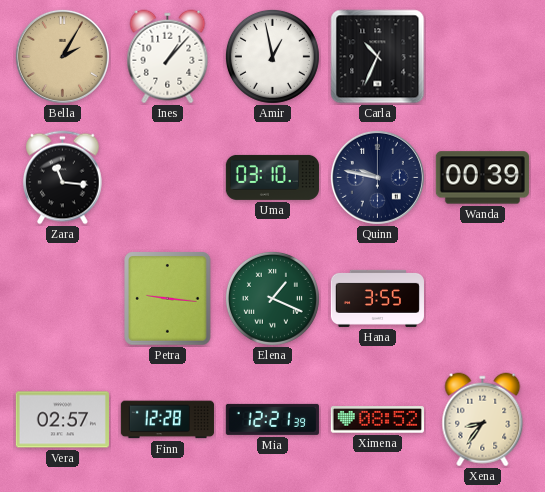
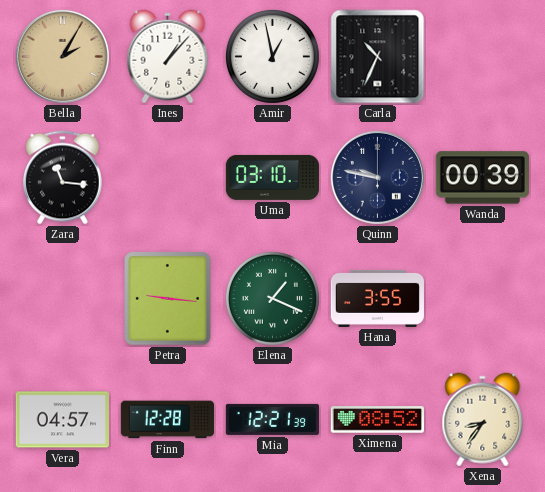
Vera: 02:57 -> 04:57
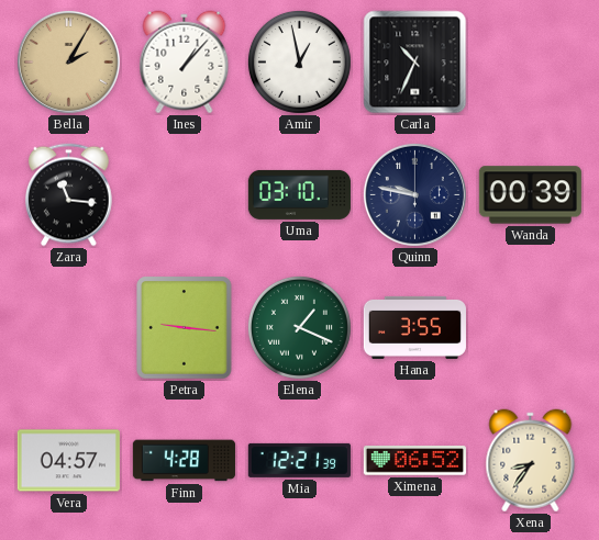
Finn: 12:28 -> 4:28
Ximena: 08:52 -> 06:52
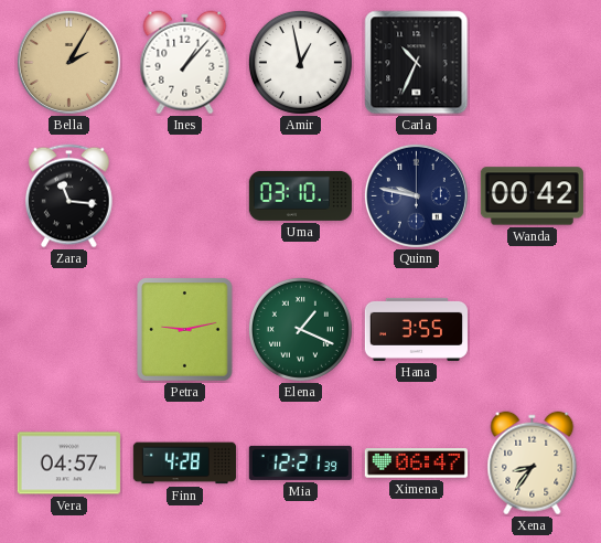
Wanda: 00:39 -> 00:42
Petra: 9:16 -> 9:13
Ximena: 06:52 -> 06:47
